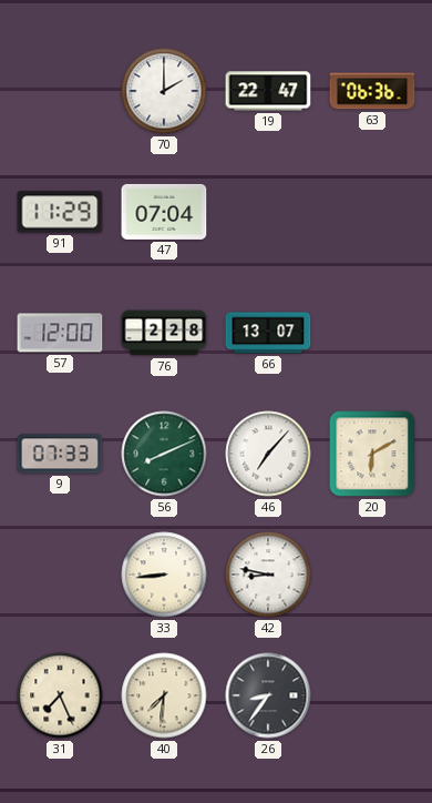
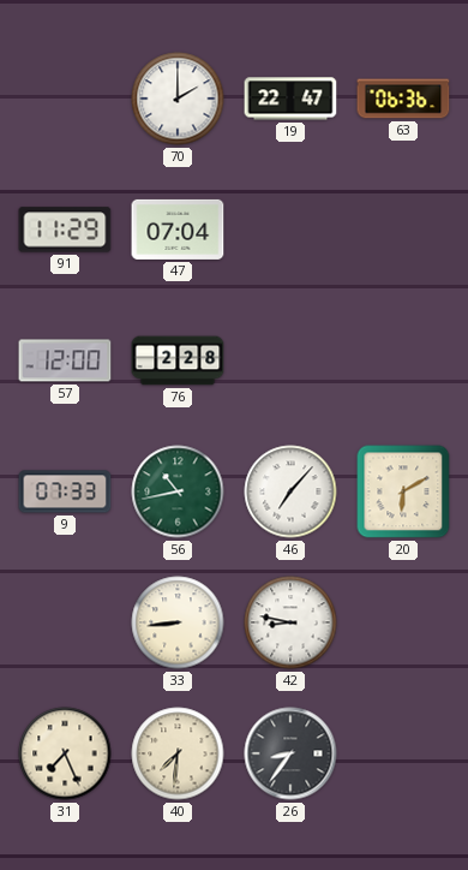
66: 13:07 -> none
56: 8:11 -> 10:43
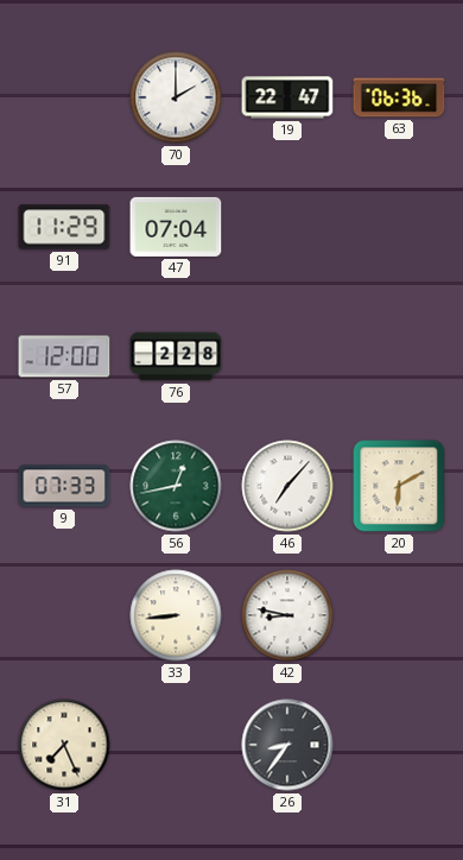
56: 10:43 -> 12:43
40: 7:31 -> none
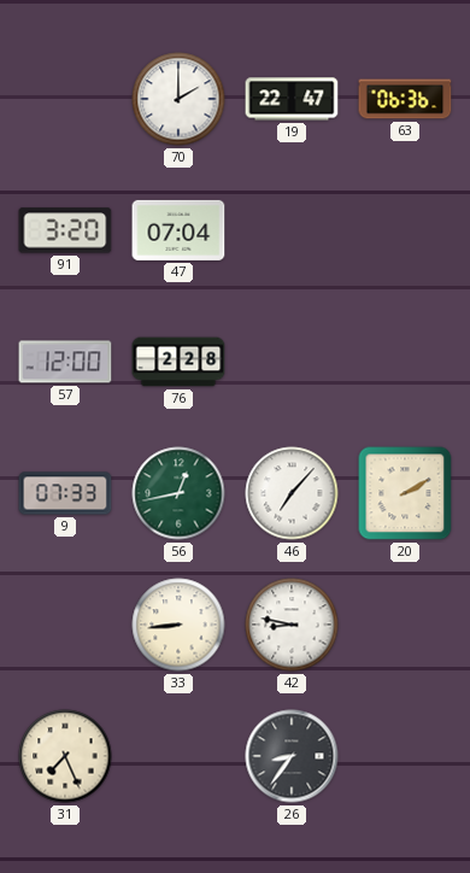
91: 11:29 -> 3:20
20: 6:10 -> 2:10
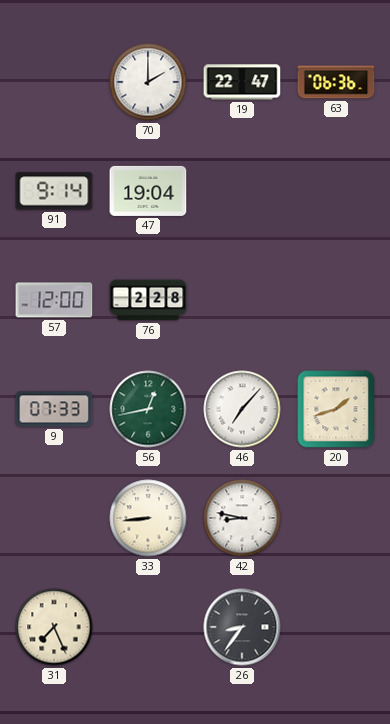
91: 3:20 -> 9:14
47: 07:04 -> 19:04
20: 2:10 -> 1:42
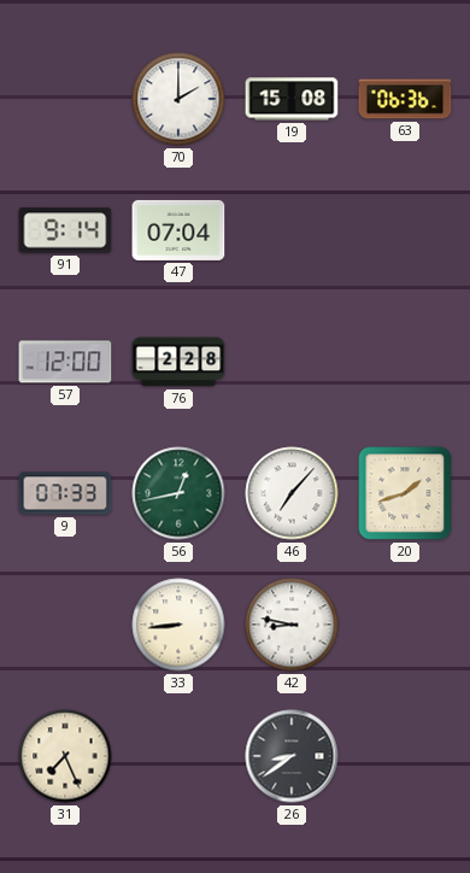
19: 22:47 -> 15:08
47: 19:04 -> 07:04
26: 8:36 -> 8:39
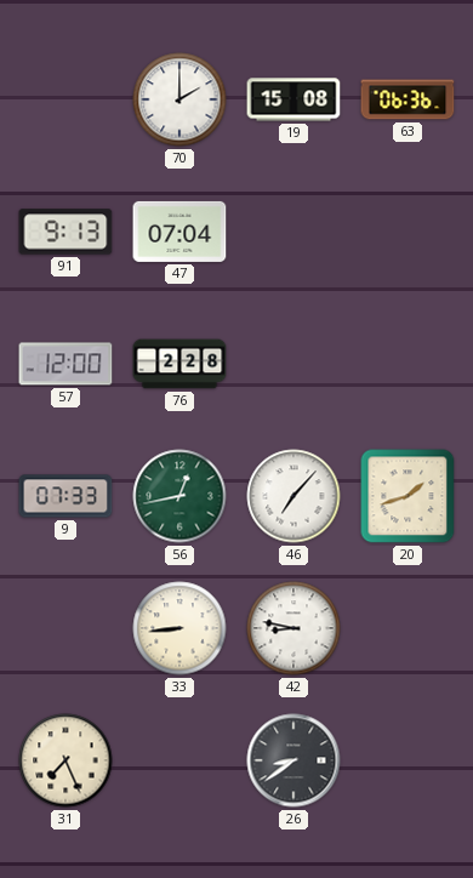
91: 9:14 -> 9:13
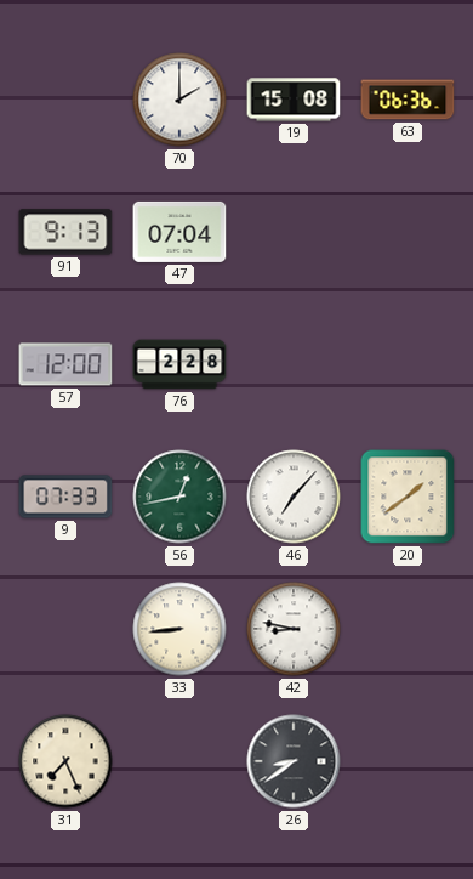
20: 1:42 -> 1:39
